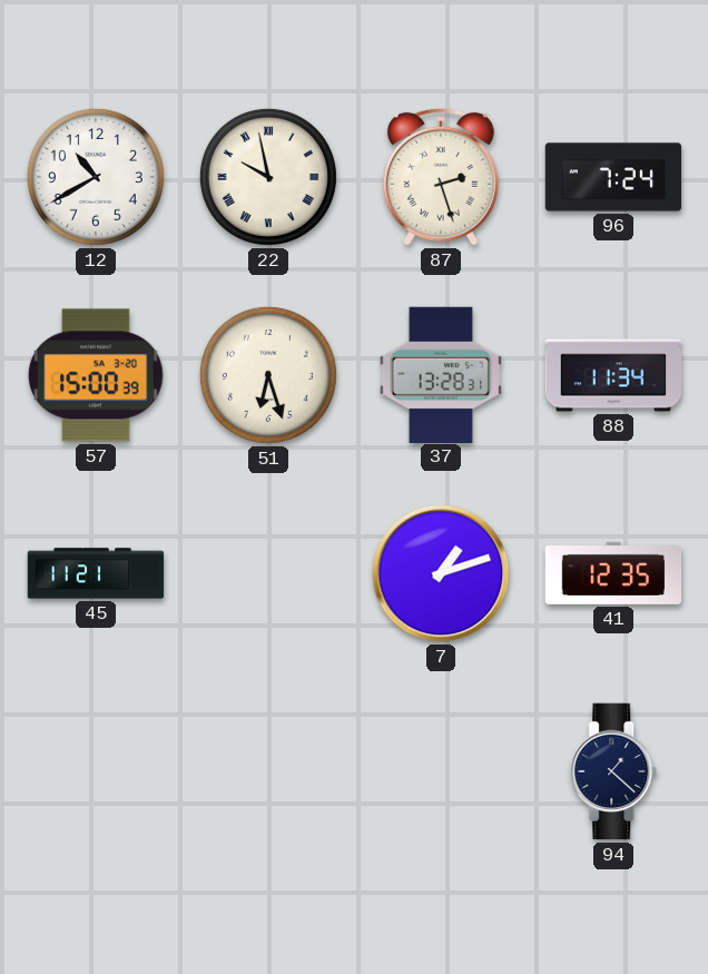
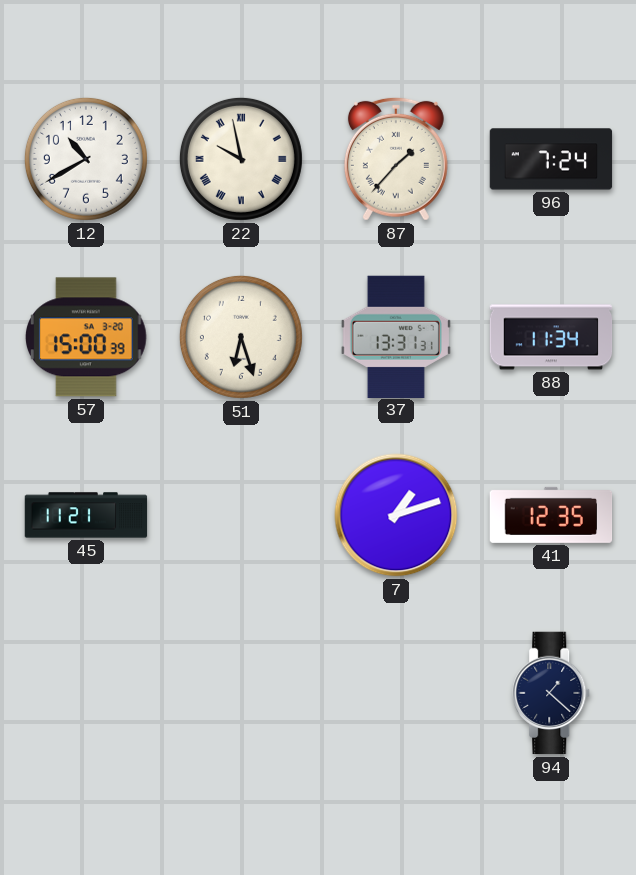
87: 2:27 -> 1:37
37: 13:28 -> 13:31
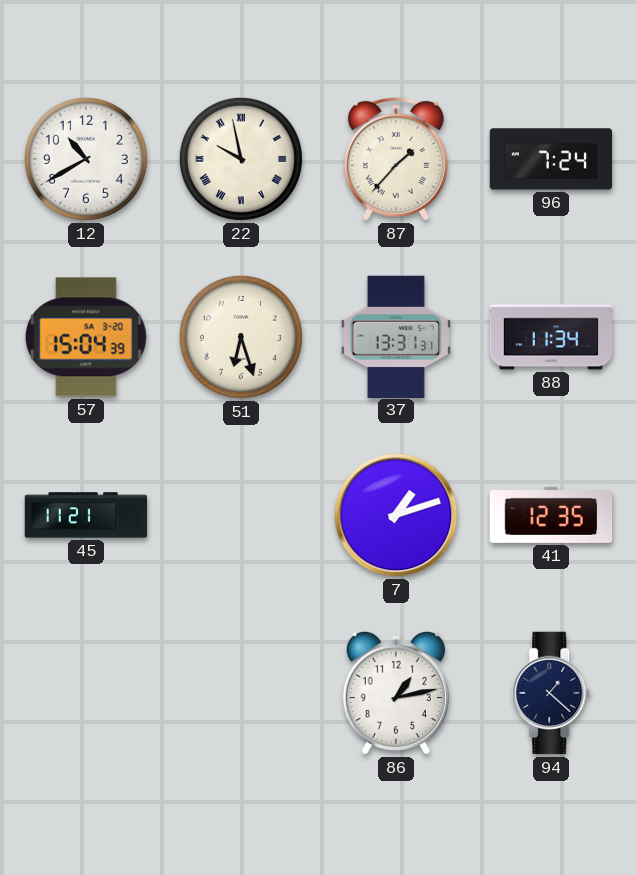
57: 15:00 -> 15:04
86: none -> 1:13
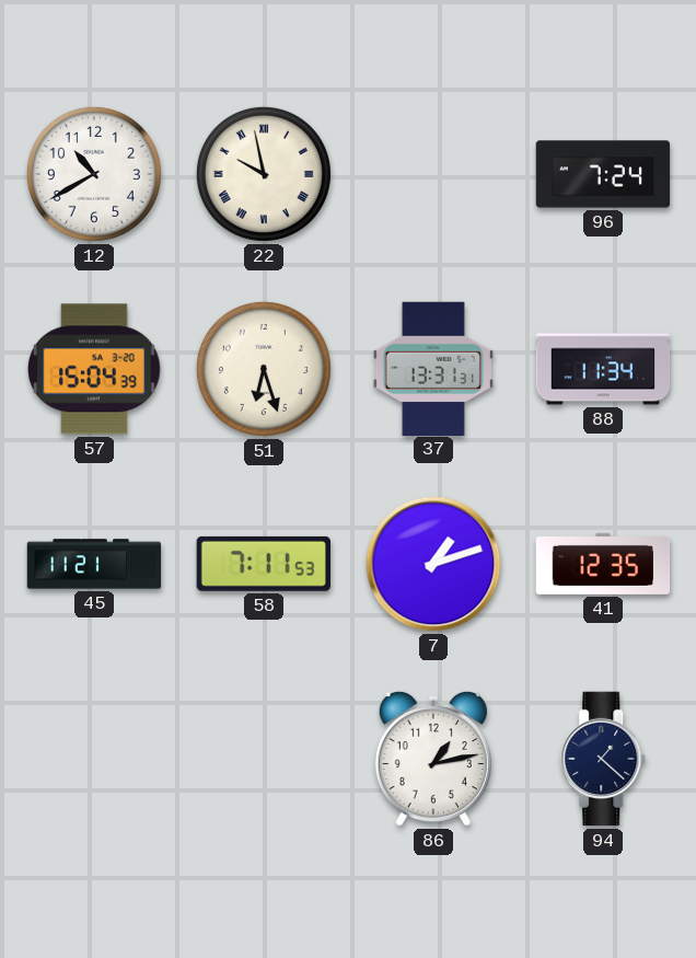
87: 1:37 -> none
58: none -> 7:11
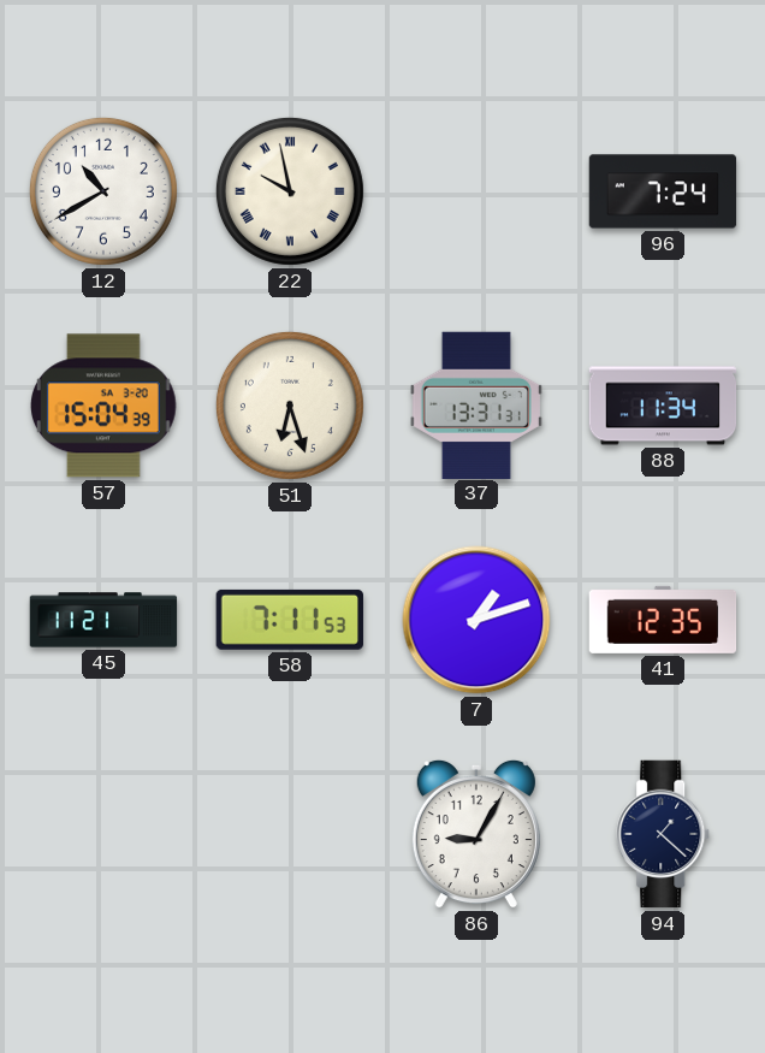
86: 1:13 -> 9:05
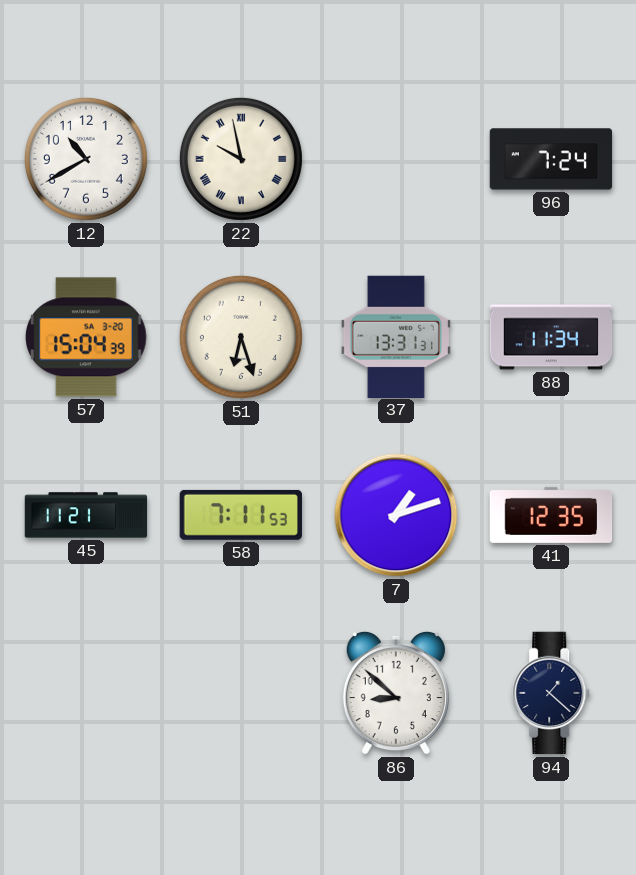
86: 9:05 -> 8:52
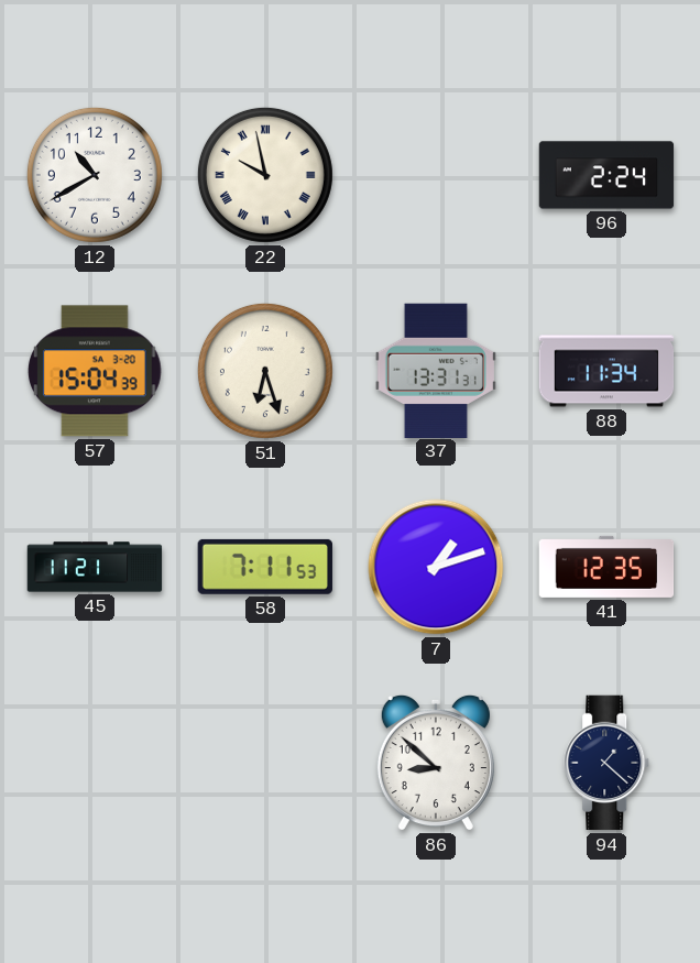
96: 7:24 -> 2:24
